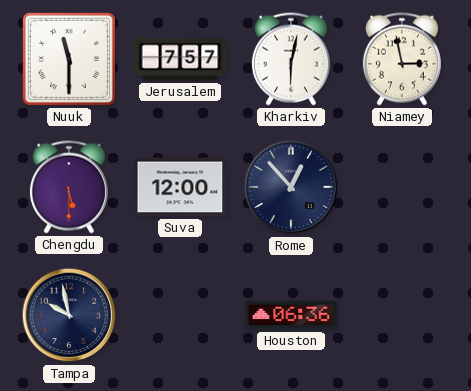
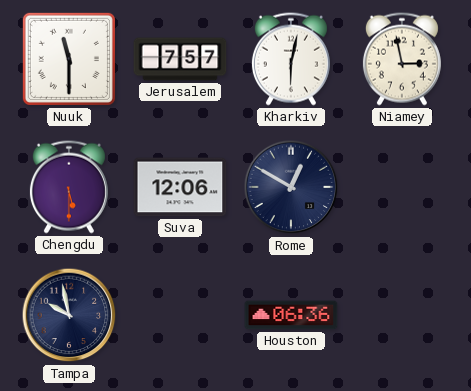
Suva: 12:00 -> 12:06
Rome: 12:53 -> 12:50
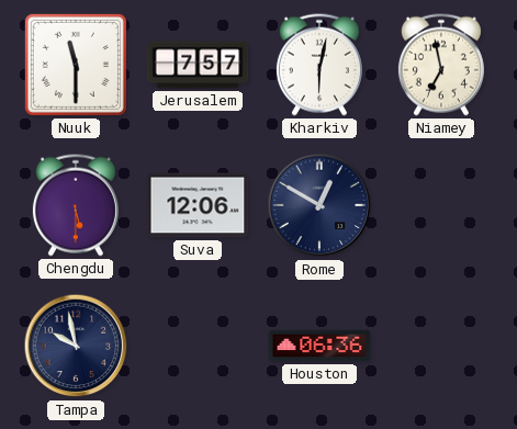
Niamey: 2:58 -> 6:58
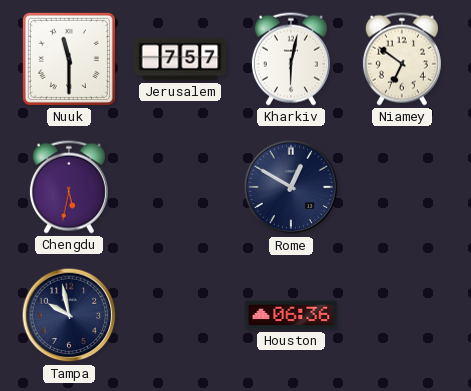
Niamey: 6:58 -> 6:51
Chengdu: 5:30 -> 5:32
Suva: 12:06 -> none
